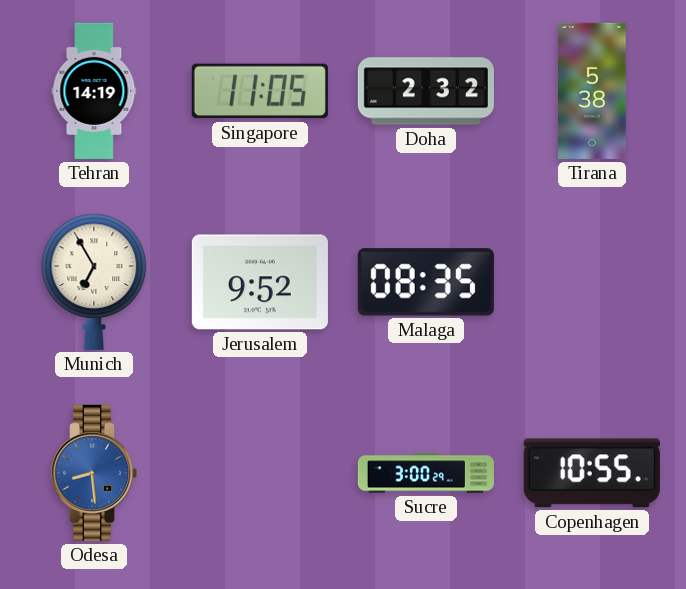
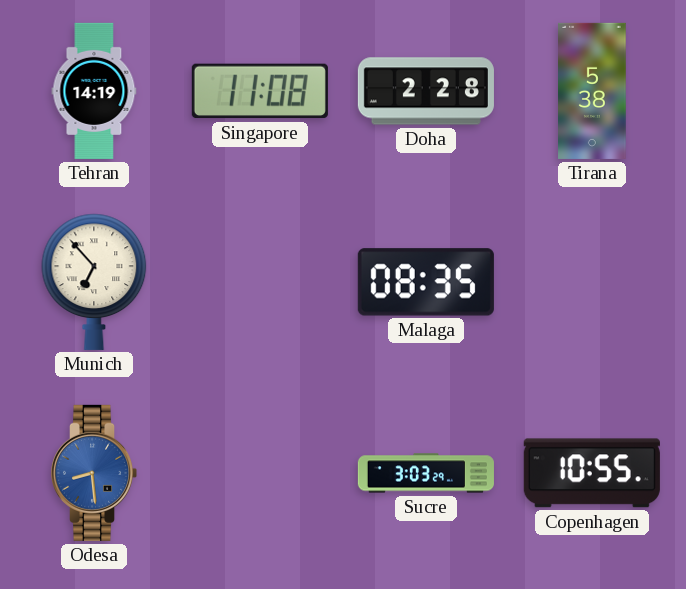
Singapore: 11:05 -> 11:08
Doha: 2:32 -> 2:28
Munich: 6:55 -> 6:53
Jerusalem: 9:52 -> none
Sucre: 3:00 -> 3:03
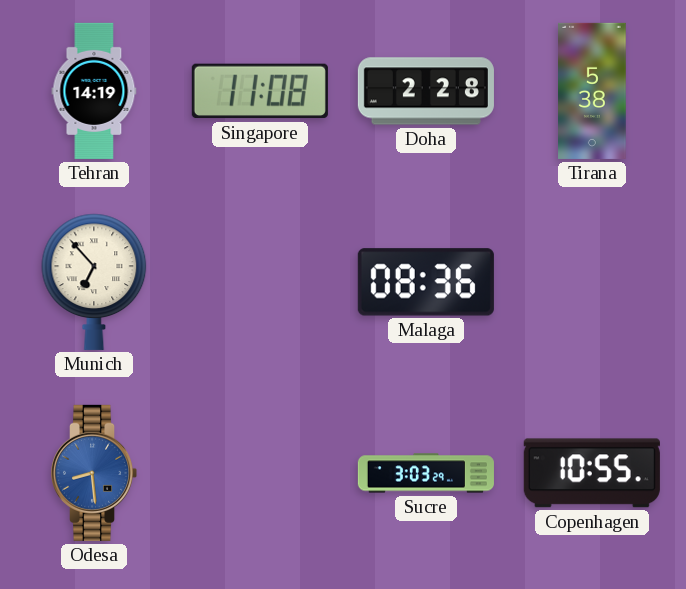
Malaga: 08:35 -> 08:36
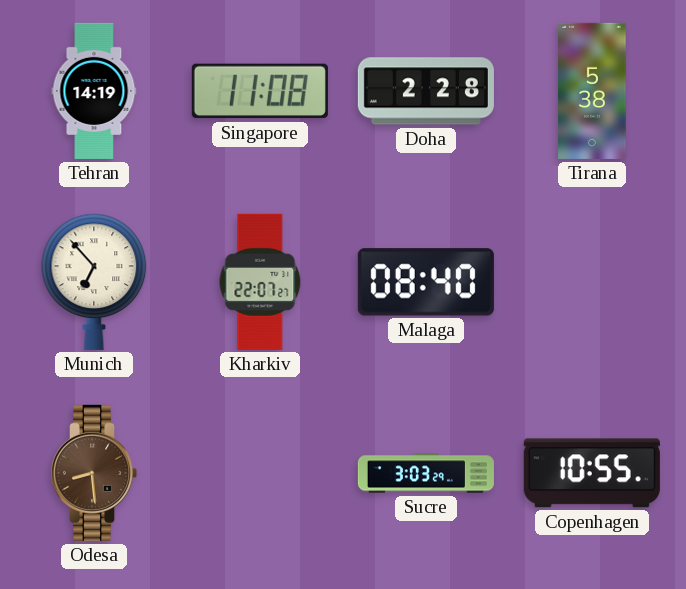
Kharkiv: none -> 22:07
Malaga: 08:36 -> 08:40
Odesa dial: blue -> brown
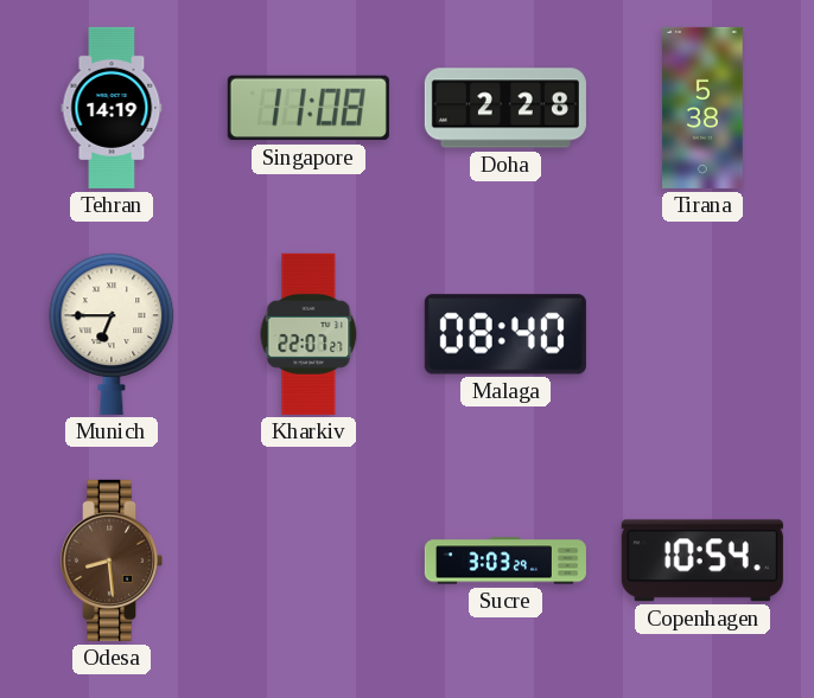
Munich: 6:53 -> 6:45
Copenhagen: 10:55 -> 10:54
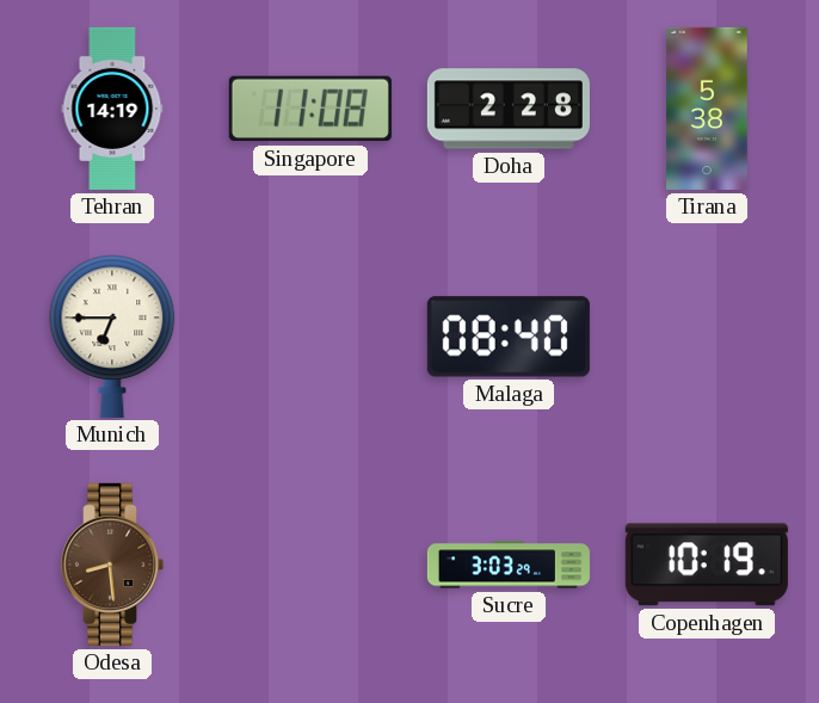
Kharkiv: 22:07 -> none
Copenhagen: 10:54 -> 10:19
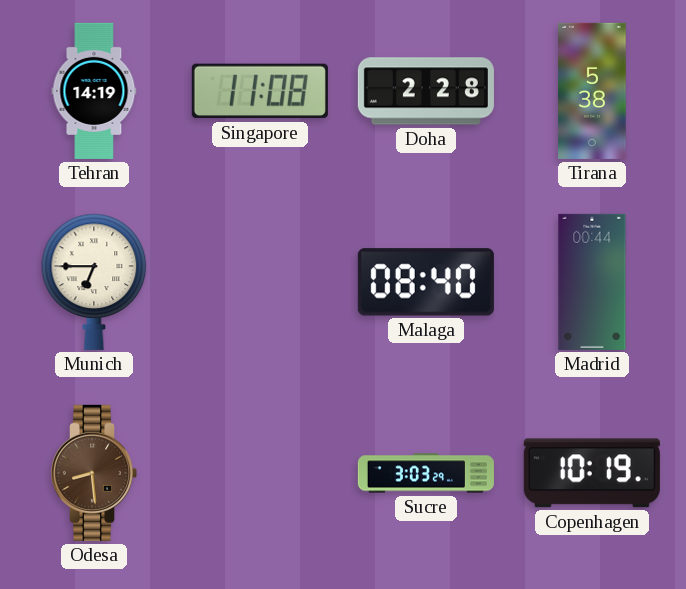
Madrid: none -> 00:44
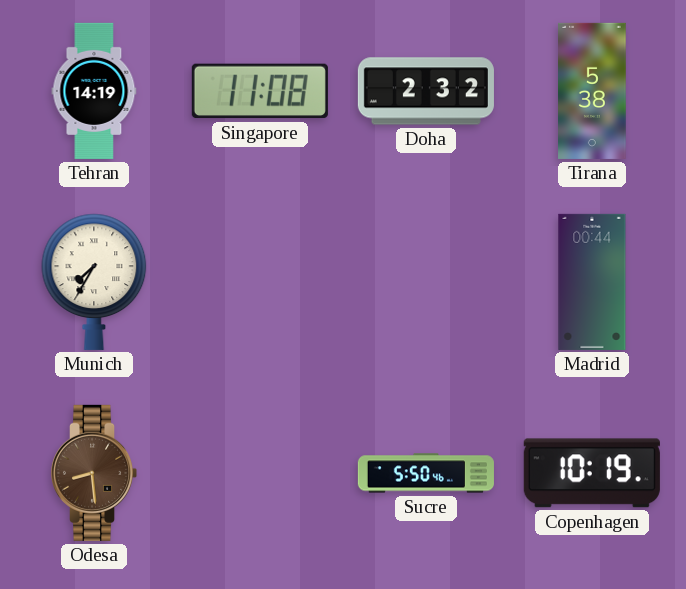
Doha: 2:28 -> 2:32
Munich: 6:45 -> 7:35
Malaga: 08:40 -> none
Sucre: 3:03 -> 5:50
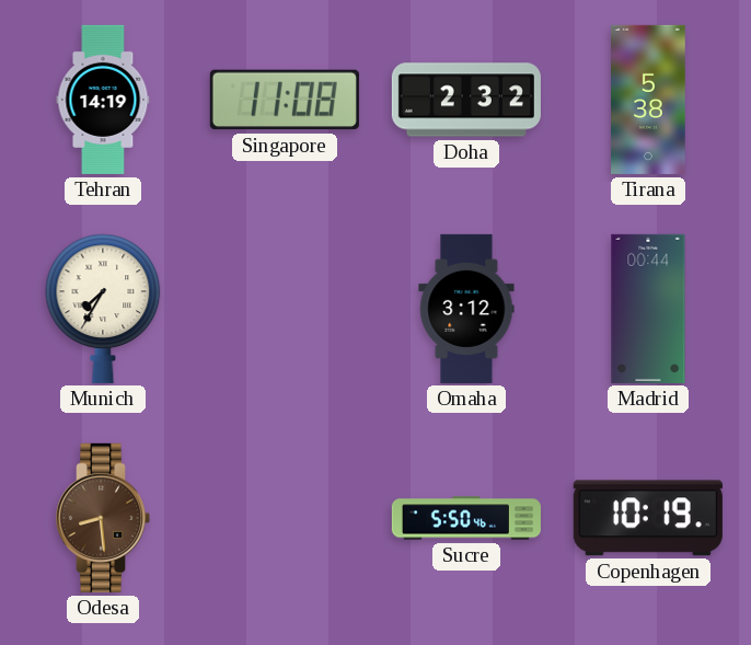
Omaha: none -> 3:12
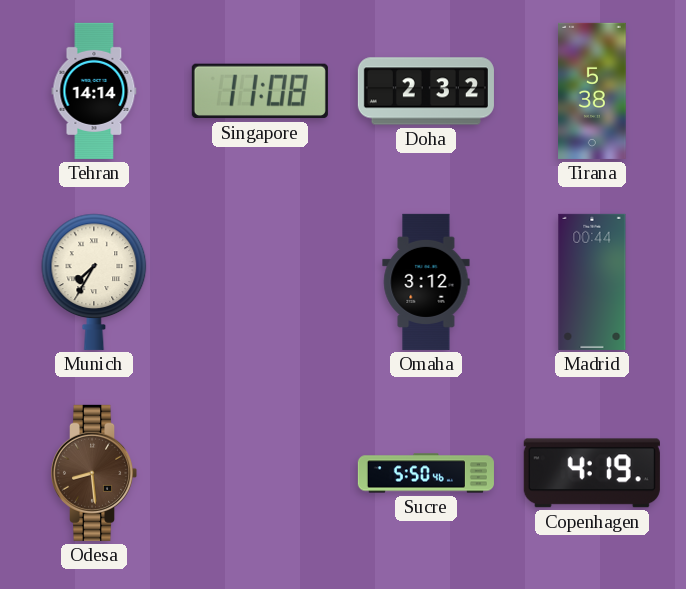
Tehran: 14:19 -> 14:14
Copenhagen: 10:19 -> 4:19
